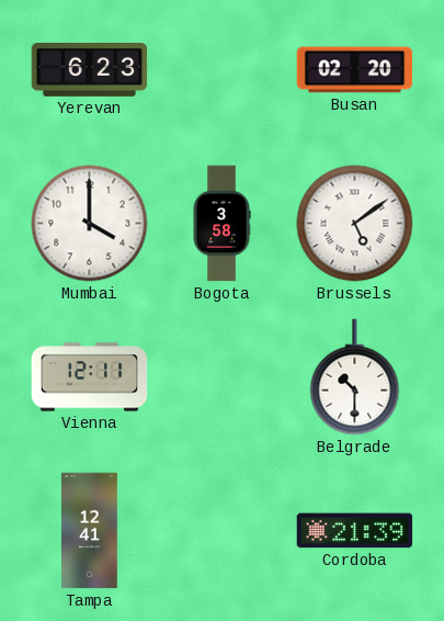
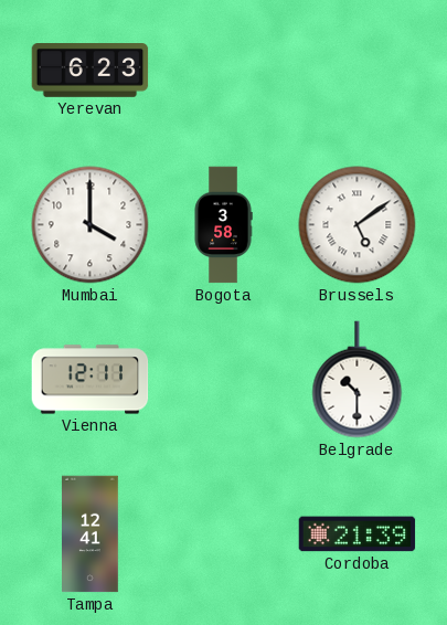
Busan: 02:20 -> none
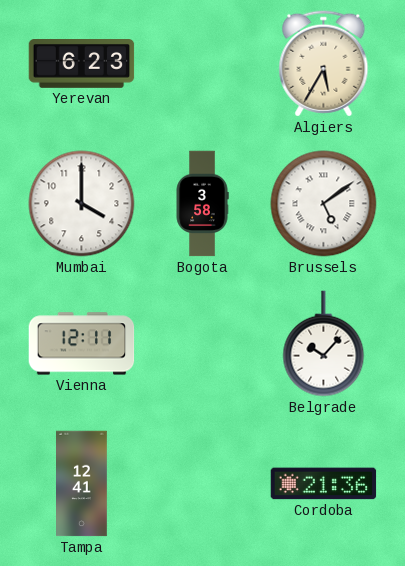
Algiers: none -> 5:35
Belgrade: 10:30 -> 10:07
Cordoba: 21:39 -> 21:36
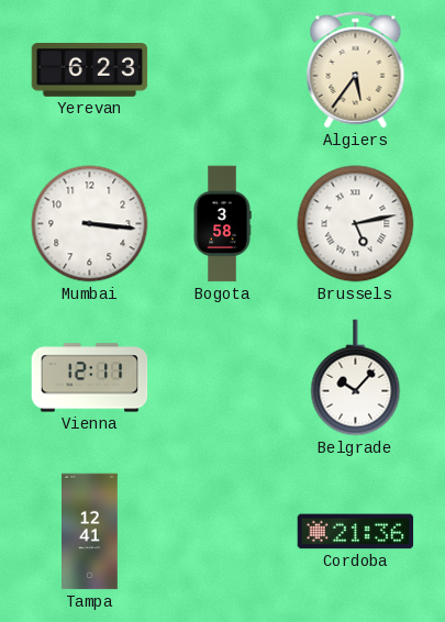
Algiers: 5:35 -> 5:36
Mumbai: 4:00 -> 3:16
Brussels: 5:09 -> 5:13
